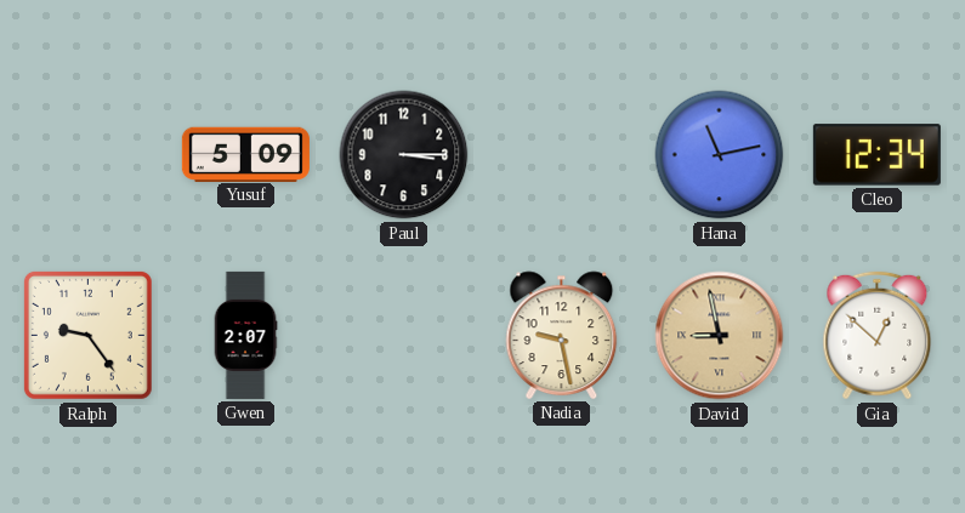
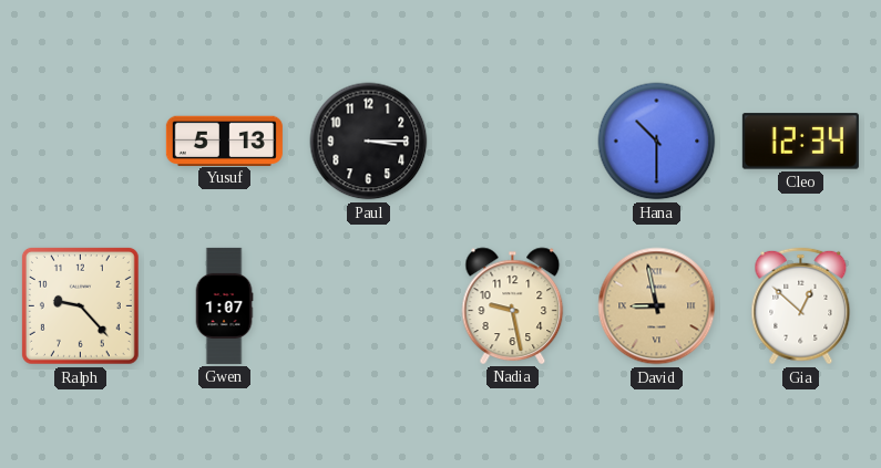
Yusuf: 5:09 -> 5:13
Hana: 11:13 -> 10:30
Ralph: 9:24 -> 9:23
Gwen: 2:07 -> 1:07
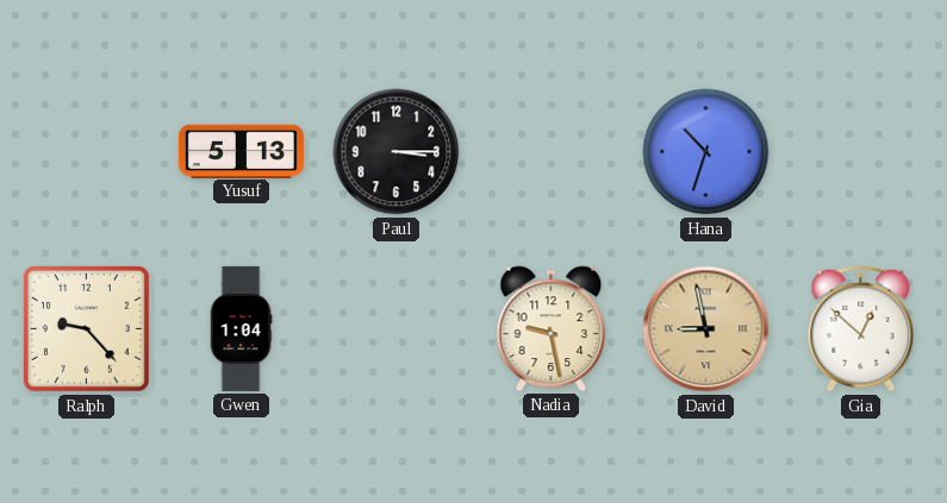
Hana: 10:30 -> 10:33
Cleo: 12:34 -> none
Gwen: 1:07 -> 1:04
